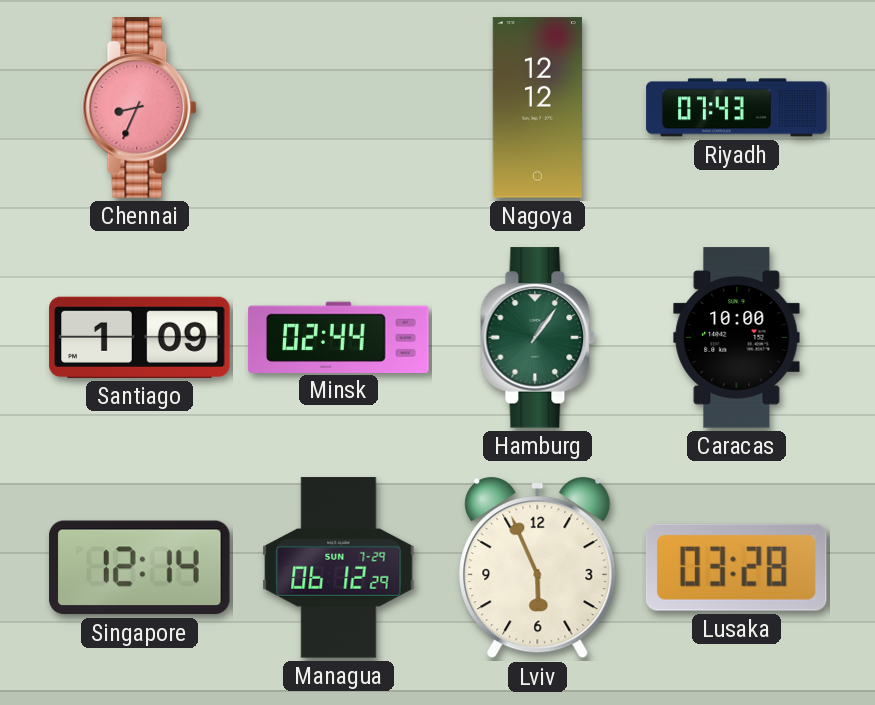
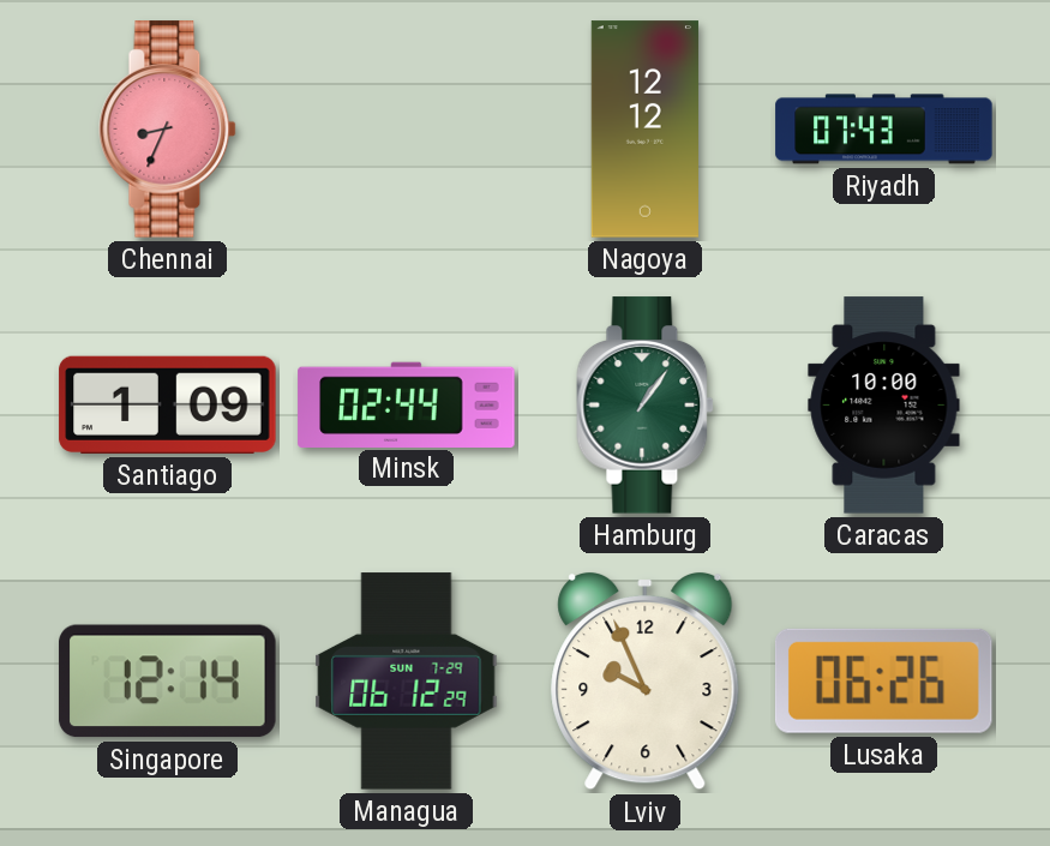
Lviv: 5:56 -> 9:56
Lusaka: 03:28 -> 06:26
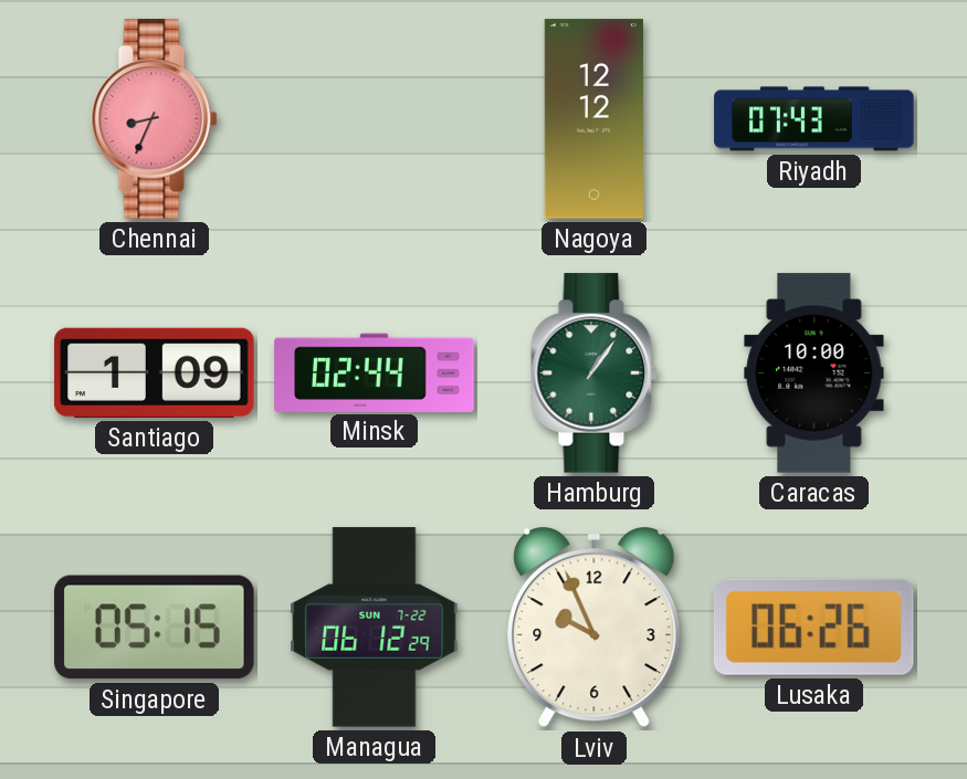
Singapore: 12:14 -> 05:15
Managua date: SUN 7-29 -> SUN 7-22
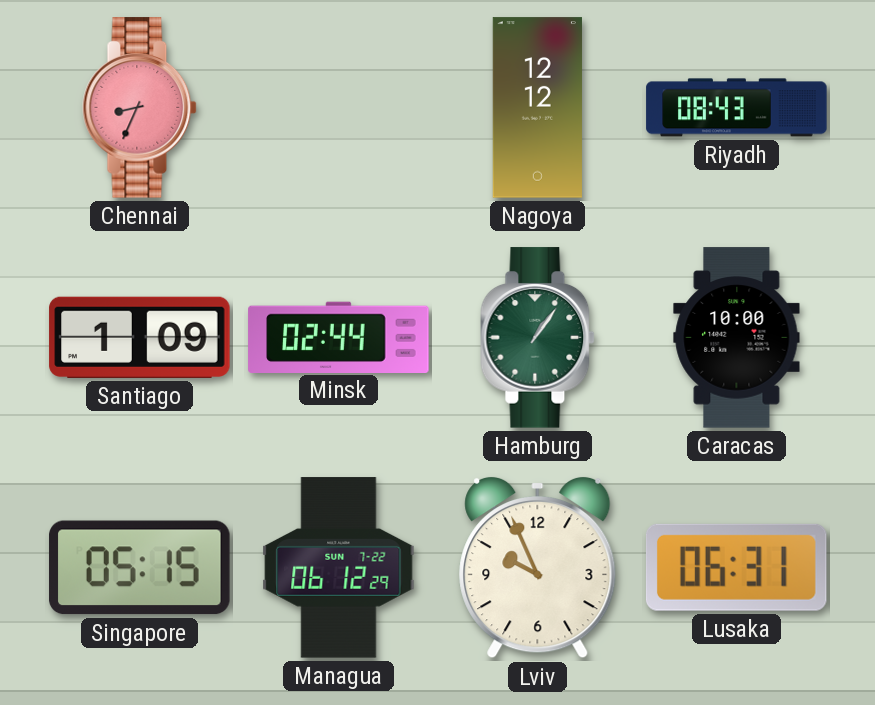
Riyadh: 07:43 -> 08:43
Lusaka: 06:26 -> 06:31
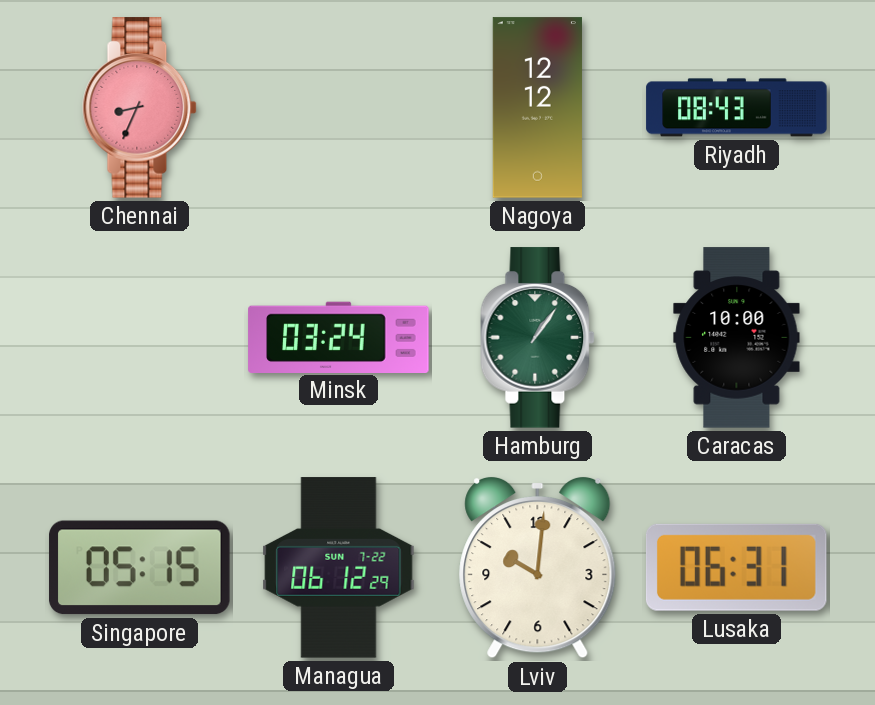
Santiago: 1:09 -> none
Minsk: 02:44 -> 03:24
Lviv: 9:56 -> 10:01
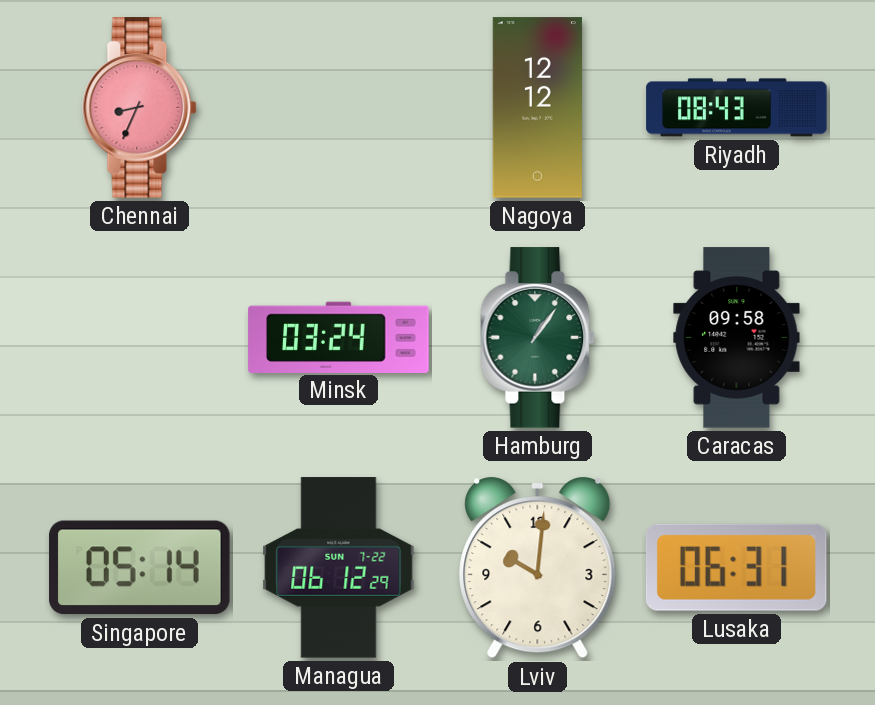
Caracas: 10:00 -> 09:58
Singapore: 05:15 -> 05:14
